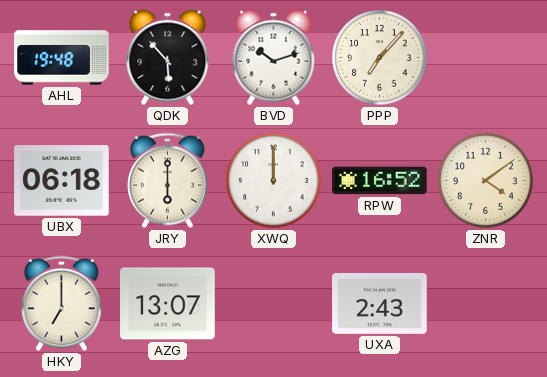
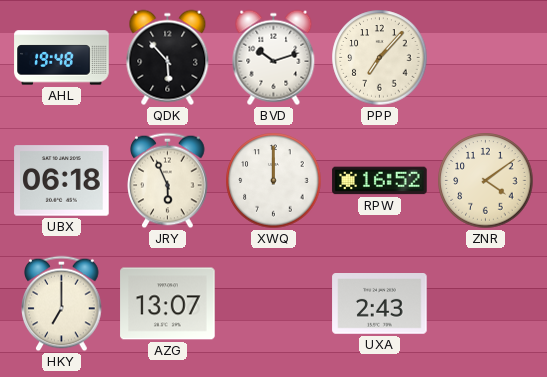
JRY: 6:00 -> 5:56
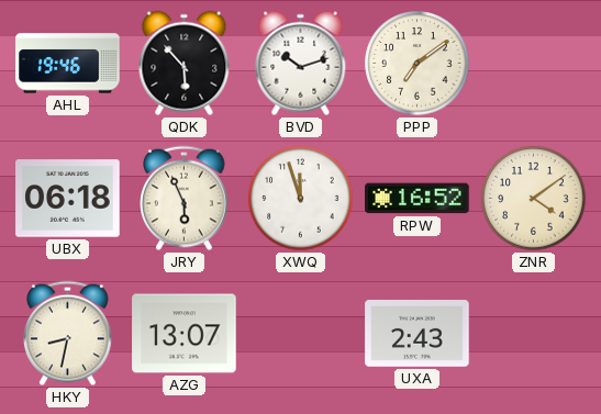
AHL: 19:48 -> 19:46
PPP: 7:07 -> 7:09
XWQ: 12:00 -> 11:57
HKY: 7:00 -> 8:32
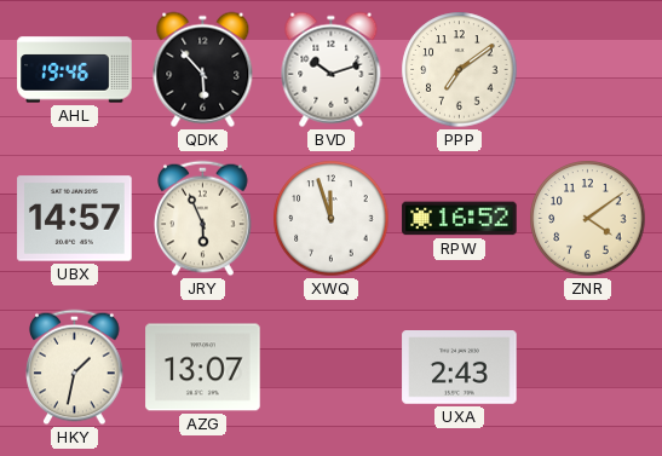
UBX: 06:18 -> 14:57
HKY: 8:32 -> 1:32
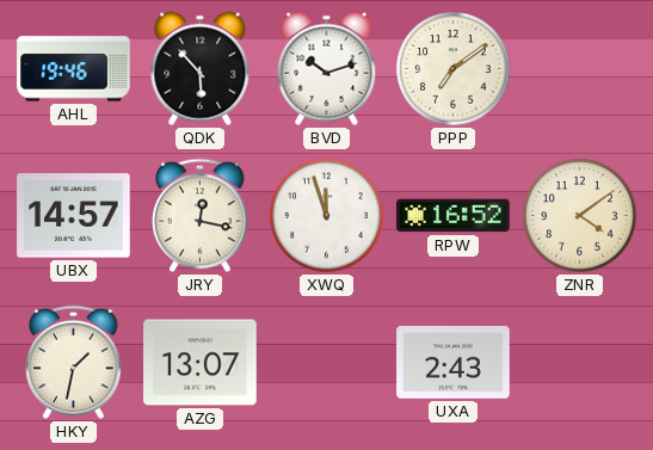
JRY: 5:56 -> 12:17
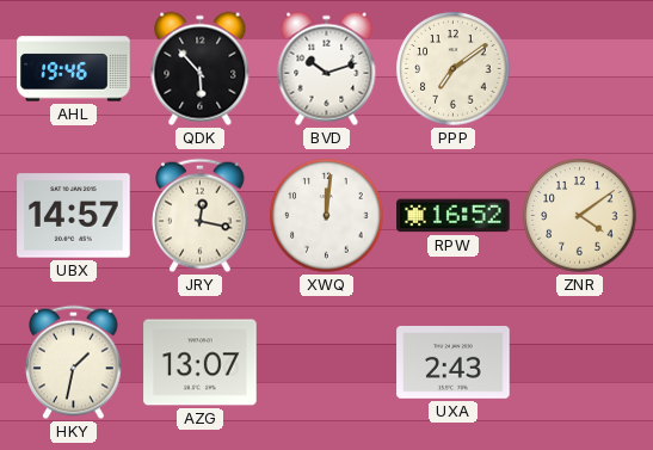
XWQ: 11:57 -> 12:01
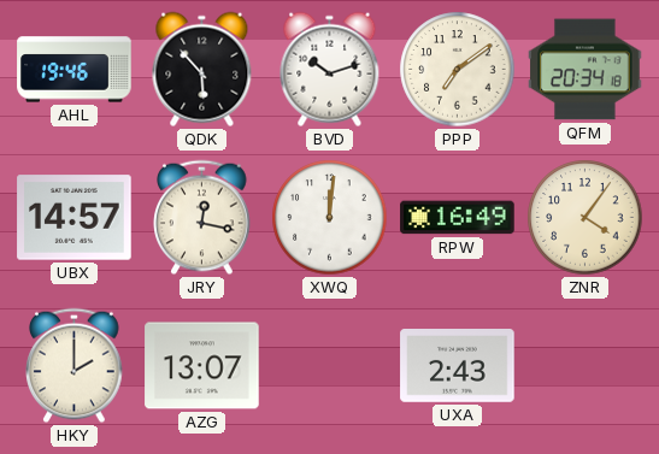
QFM: none -> 20:34
RPW: 16:52 -> 16:49
ZNR: 4:09 -> 4:06
HKY: 1:32 -> 2:00
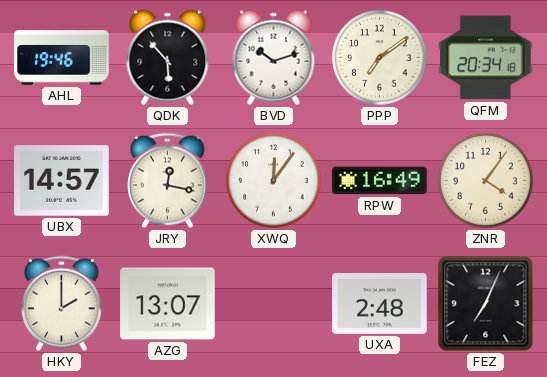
XWQ: 12:01 -> 12:06
UXA: 2:43 -> 2:48
FEZ: none -> 7:04
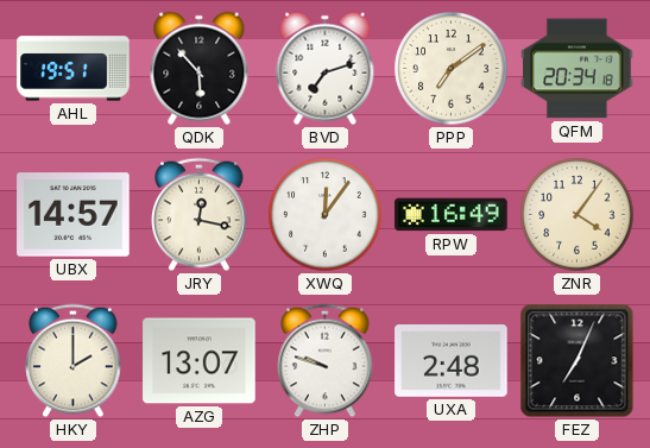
AHL: 19:46 -> 19:51
BVD: 10:12 -> 7:12
ZHP: none -> 9:48
